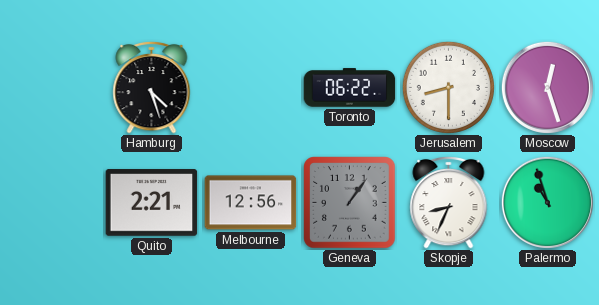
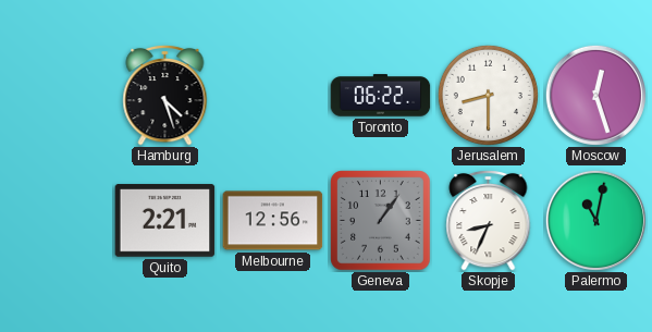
Palermo: 10:57 -> 11:02
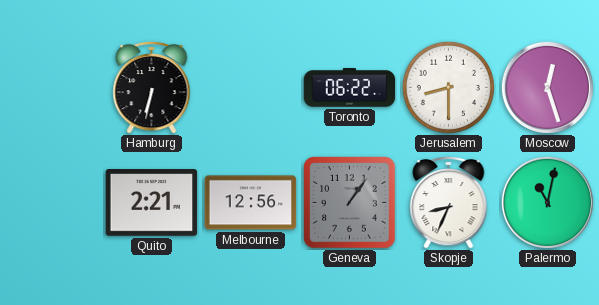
Hamburg: 4:27 -> 6:32
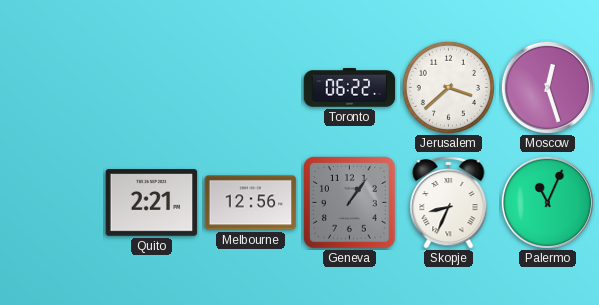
Hamburg: 6:32 -> none
Jerusalem: 8:30 -> 3:38
Palermo: 11:02 -> 11:04
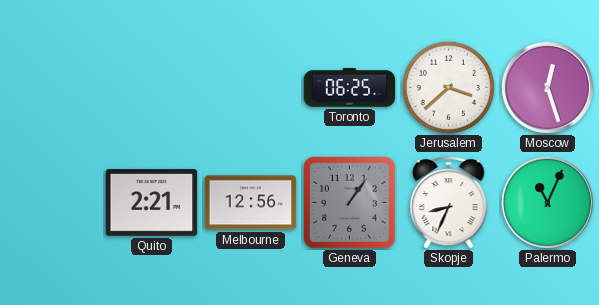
Toronto: 06:22 -> 06:25
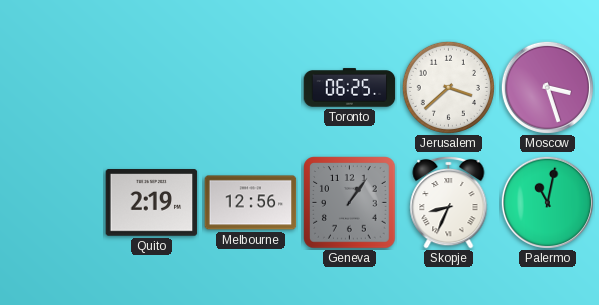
Moscow: 12:27 -> 3:27
Quito: 2:21 -> 2:19
Palermo: 11:04 -> 11:02
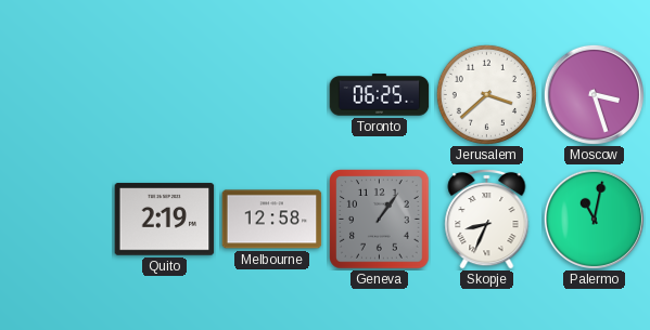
Melbourne: 12:56 -> 12:58
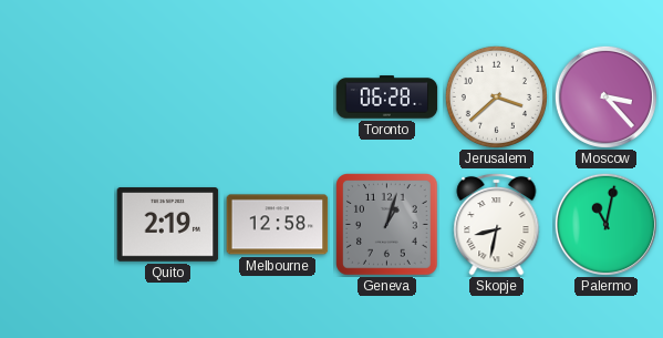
Toronto: 06:25 -> 06:28
Moscow: 3:27 -> 3:23
Geneva: 1:06 -> 1:03
Skopje: 8:34 -> 8:32
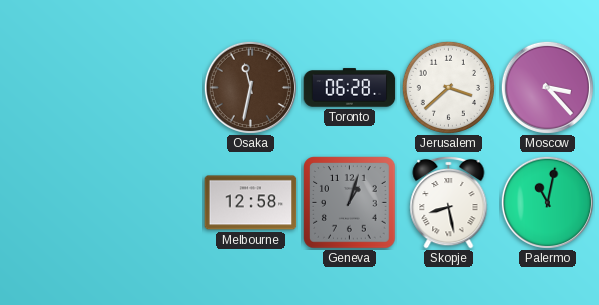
Osaka: none -> 11:32
Quito: 2:19 -> none
Skopje: 8:32 -> 8:28
